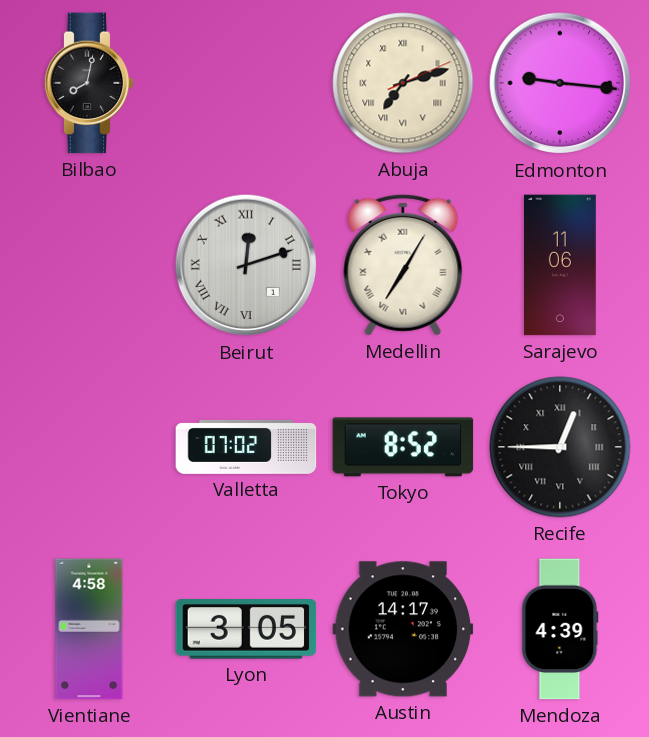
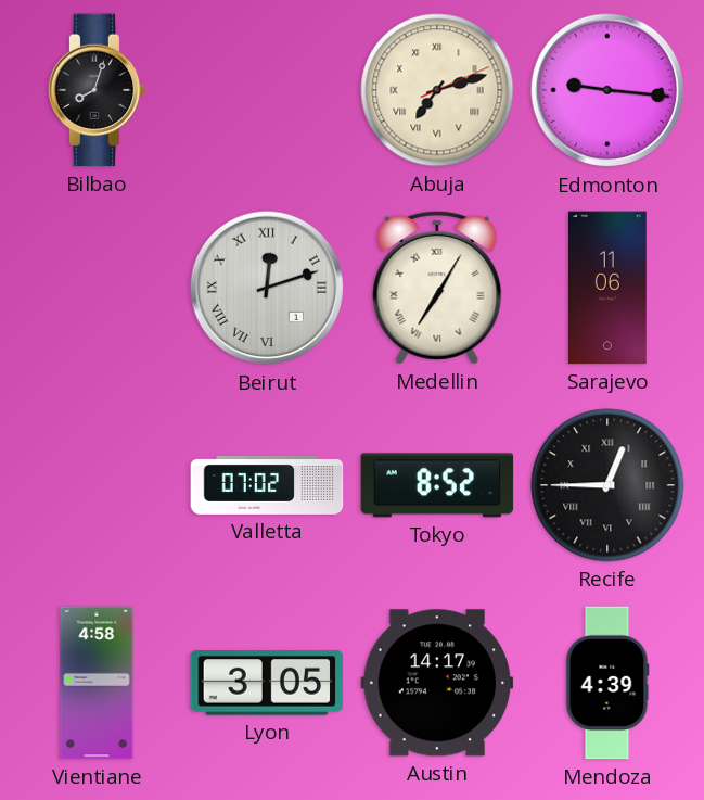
Bilbao: 8:02 -> 8:03
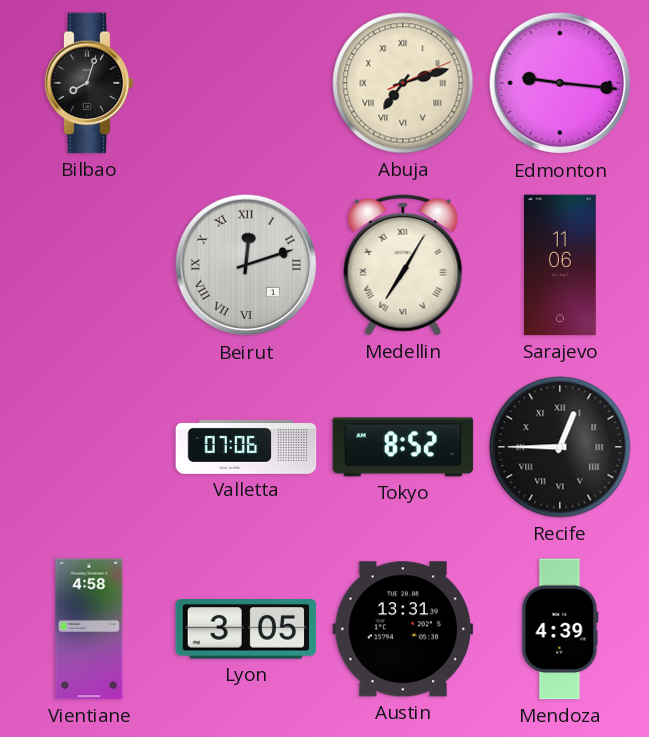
Valletta: 07:02 -> 07:06
Austin: 14:17 -> 13:31
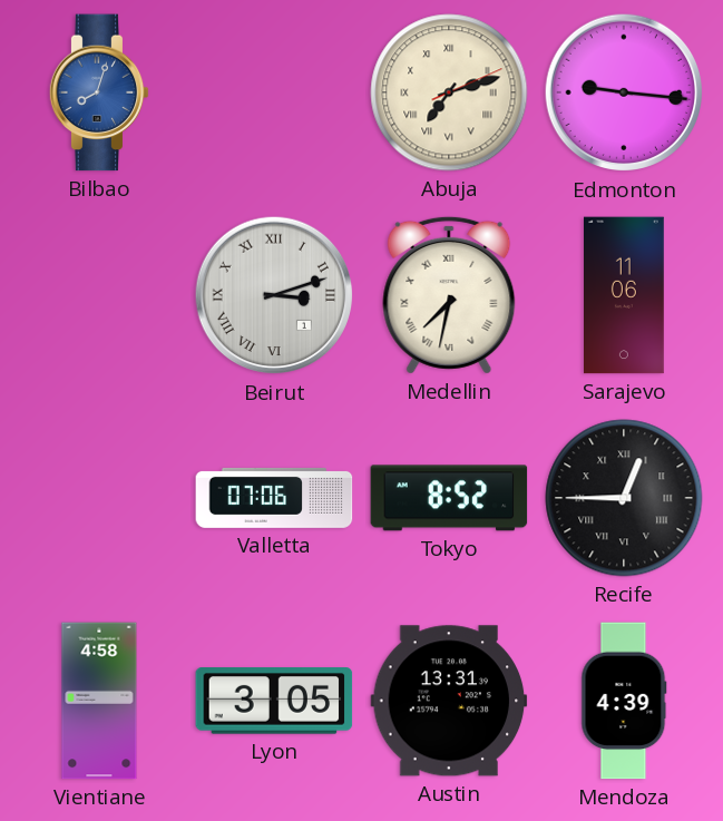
Bilbao dial: black -> blue
Beirut: 12:12 -> 3:12
Medellin: 7:05 -> 7:32
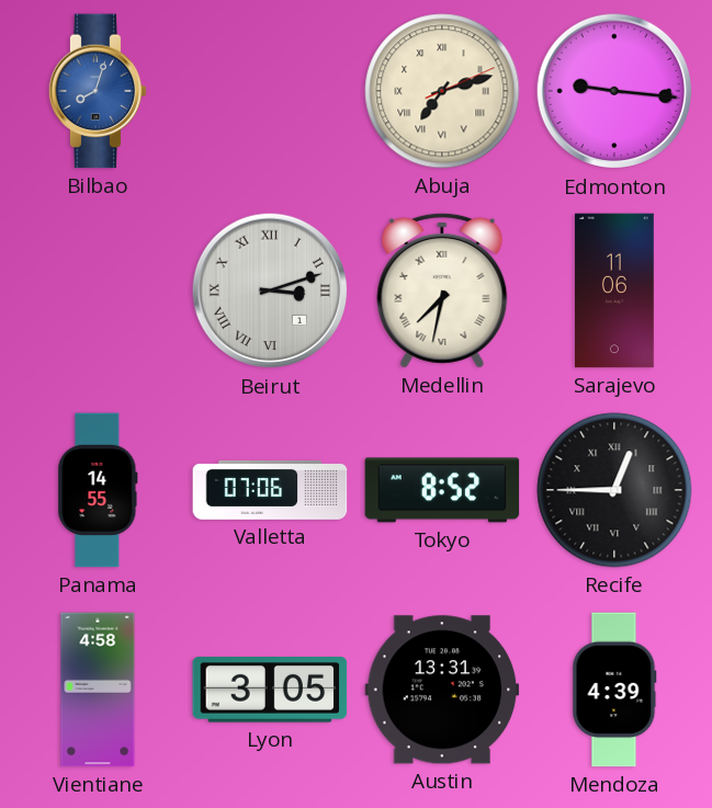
Panama: none -> 14:55
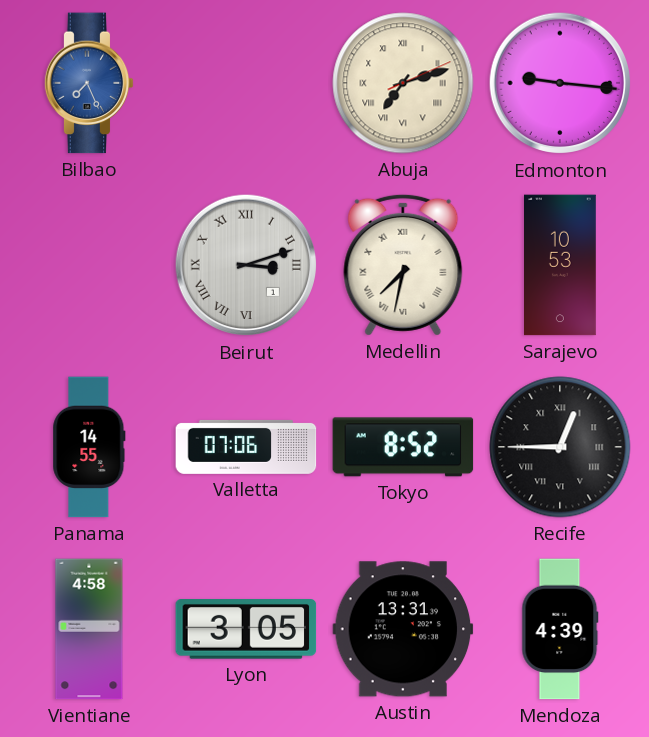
Bilbao: 8:03 -> 7:26
Sarajevo: 11:06 -> 10:53
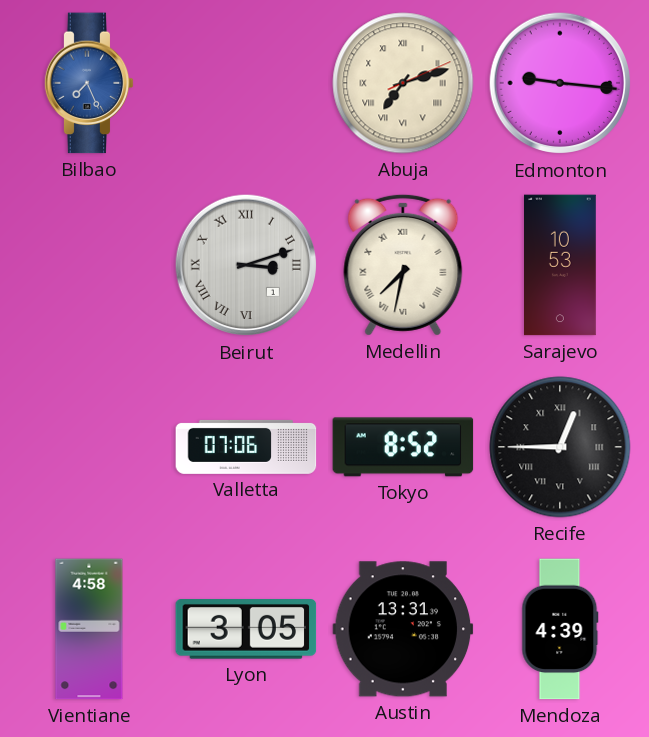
Panama: 14:55 -> none
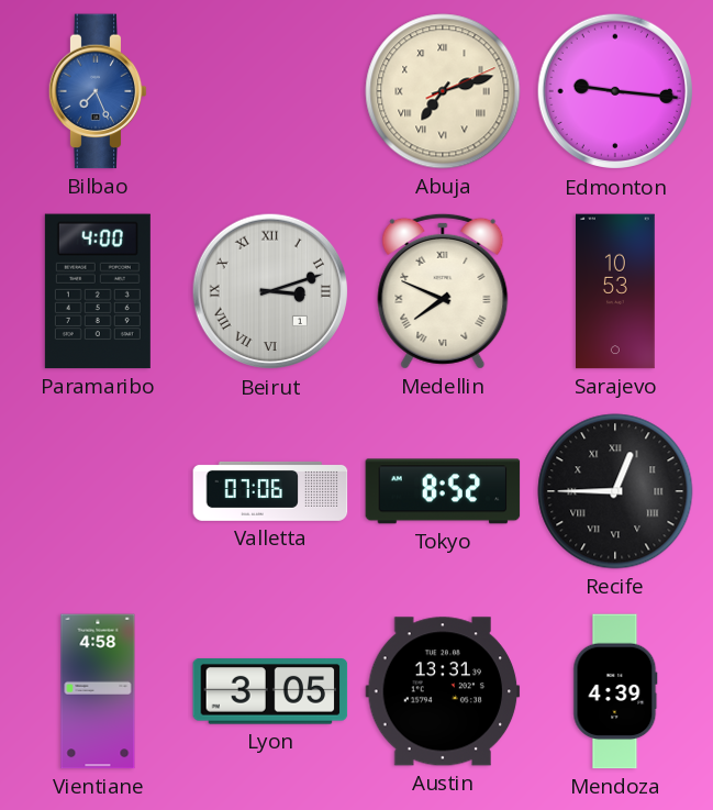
Paramaribo: none -> 4:00
Medellin: 7:32 -> 7:49
